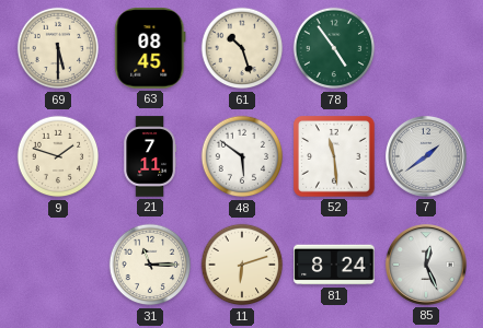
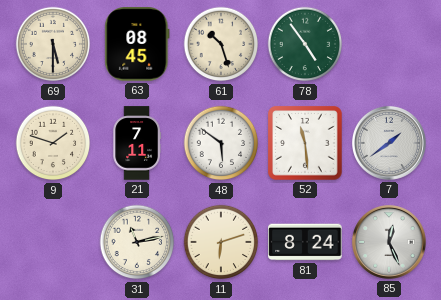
31: 11:15 -> 11:13
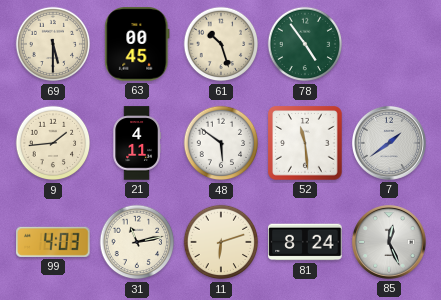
63: 08:45 -> 00:45
9: 1:48 -> 1:44
21: 7:11 -> 4:11
99: none -> 4:03
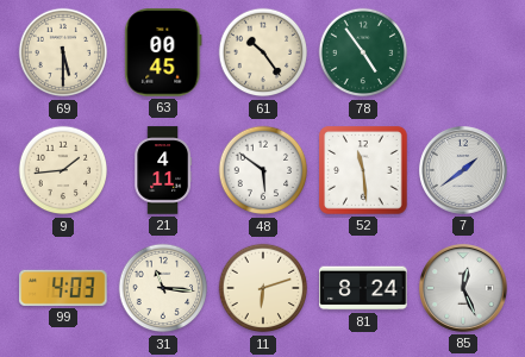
61: 10:27 -> 10:24
31: 11:13 -> 11:16
